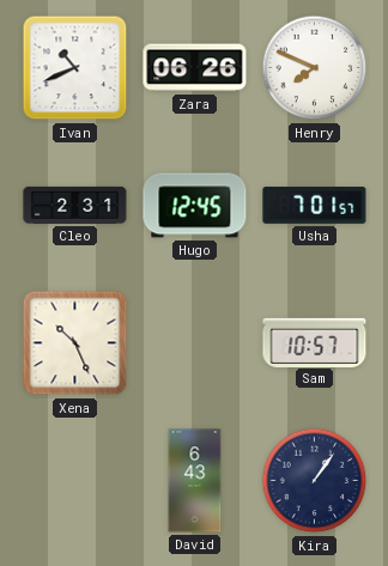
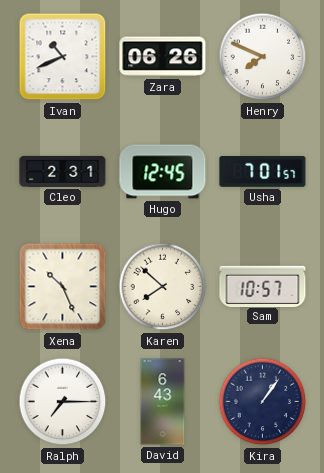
Karen: none -> 7:52
Ralph: none -> 7:15
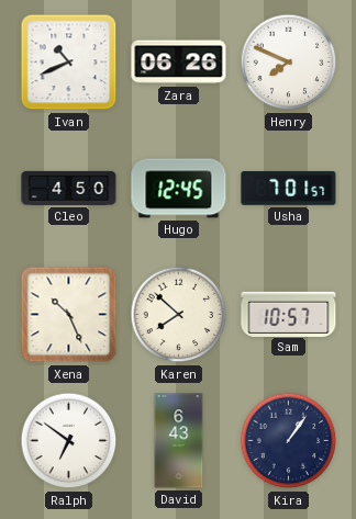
Cleo: 2:31 -> 4:50
Ralph: 7:15 -> 6:51
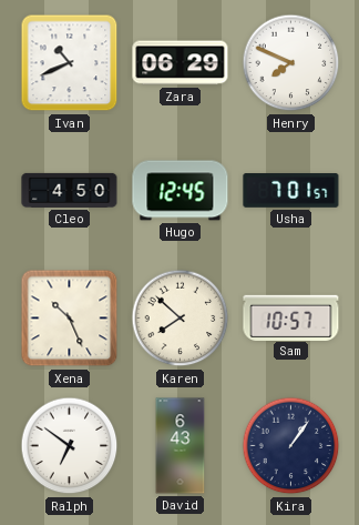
Zara: 06:26 -> 06:29
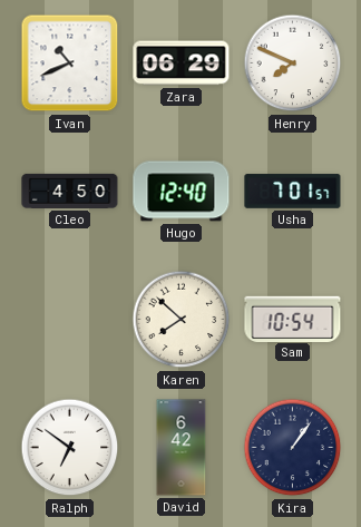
Hugo: 12:45 -> 12:40
Xena: 10:26 -> none
Sam: 10:57 -> 10:54
David: 6:43 -> 6:42
